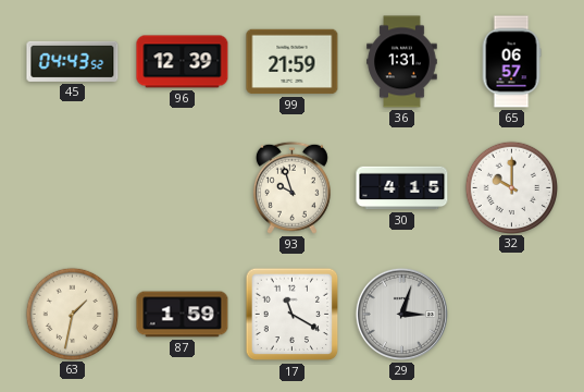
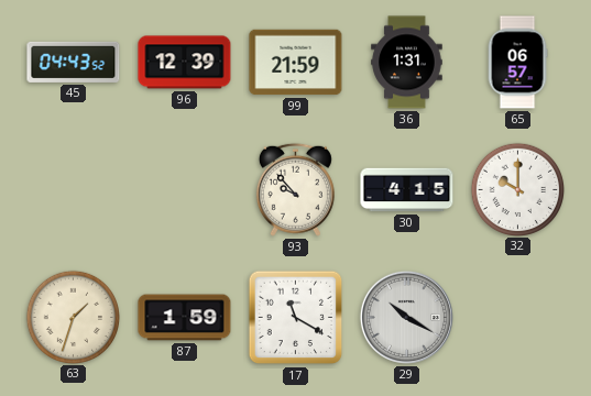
93: 9:57 -> 9:53
63: 1:32 -> 1:33
29: 3:03 -> 10:20
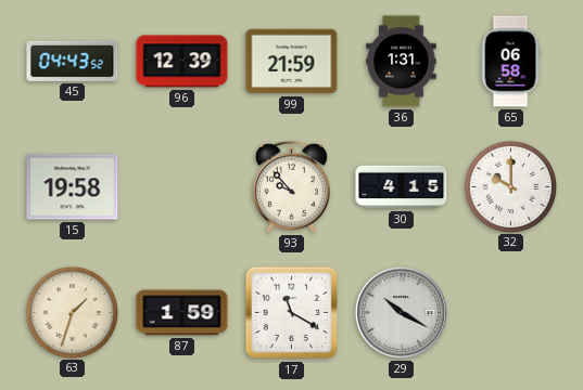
65: 06:57 -> 06:58
15: none -> 19:58
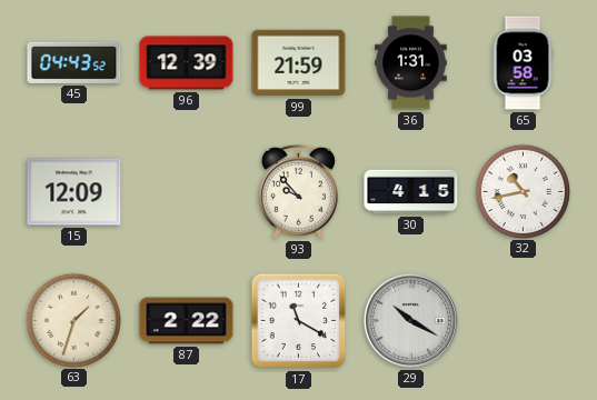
65: 06:58 -> 03:58
15: 19:58 -> 12:09
32: 10:00 -> 10:43
87: 1:59 -> 2:22
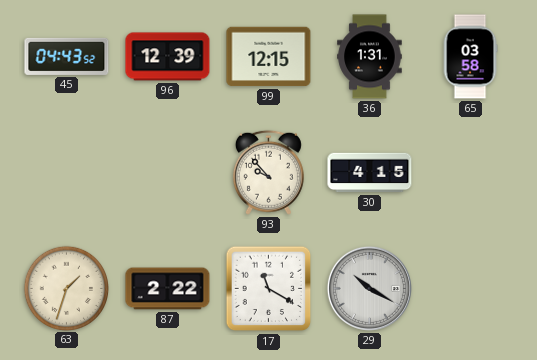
99: 21:59 -> 12:15
15: 12:09 -> none
32: 10:43 -> none
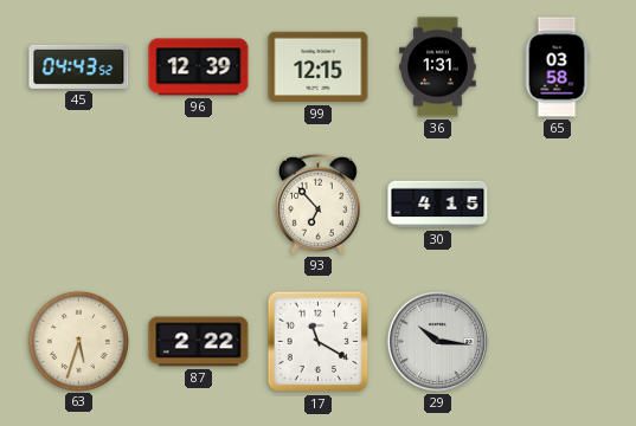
93: 9:53 -> 6:53
63: 1:33 -> 5:33
29: 10:20 -> 10:16
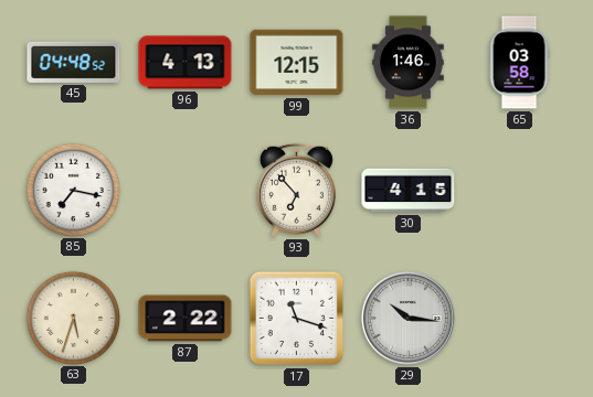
45: 04:43 -> 04:48
96: 12:39 -> 4:13
36: 1:31 -> 1:46
85: none -> 7:17
17: 11:20 -> 11:18
